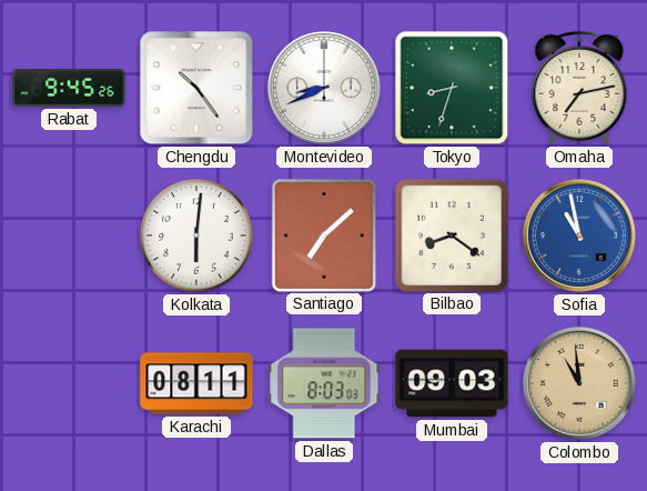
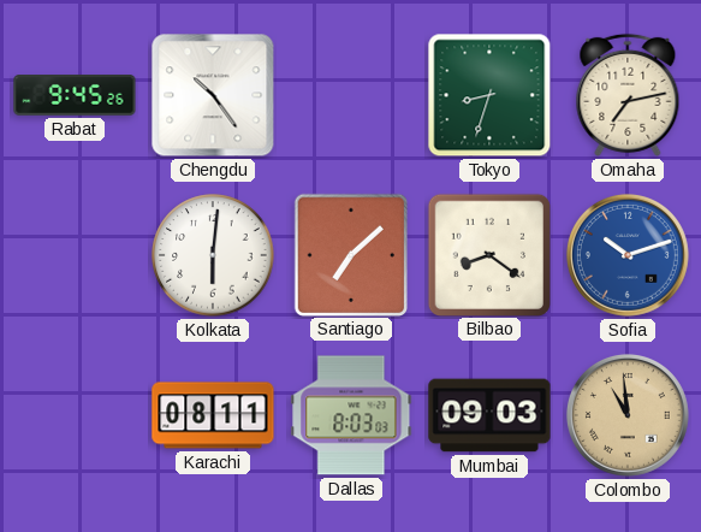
Montevideo: 8:41 -> none
Sofia: 10:58 -> 10:12
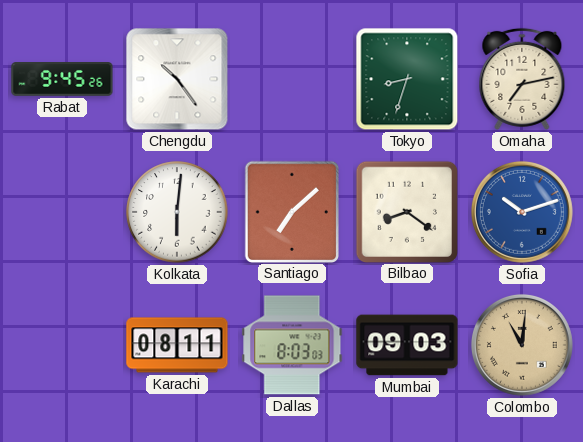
Colombo: 10:59 -> 11:01
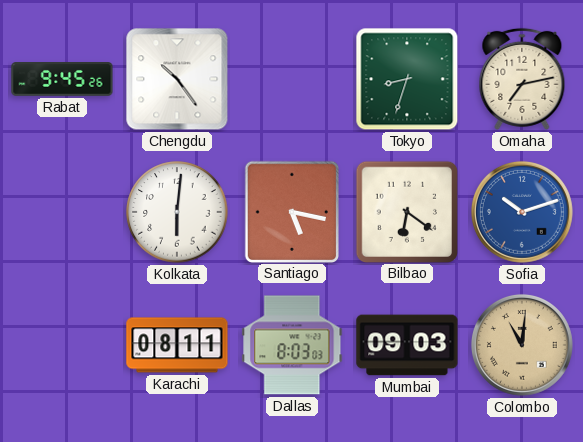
Santiago: 7:08 -> 5:17
Bilbao: 8:21 -> 6:21
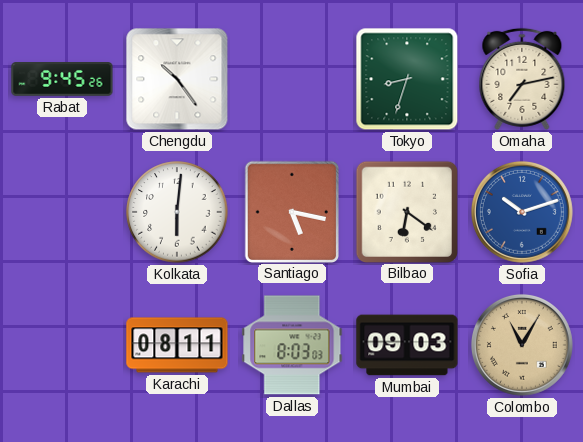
Colombo: 11:01 -> 11:05
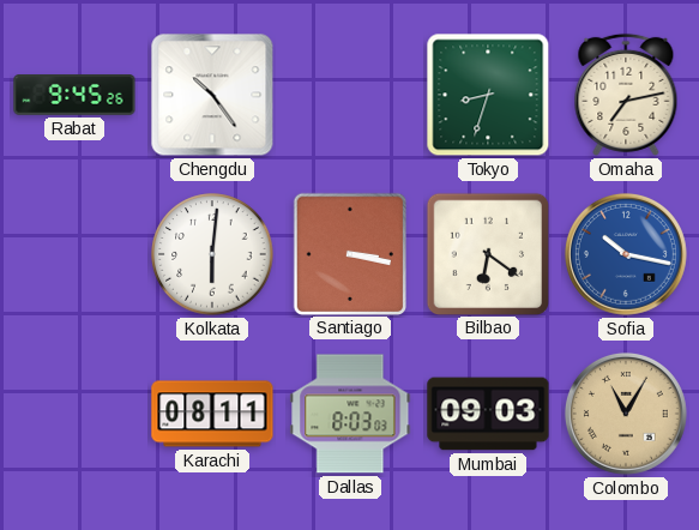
Santiago: 5:17 -> 3:17
Sofia: 10:12 -> 10:17
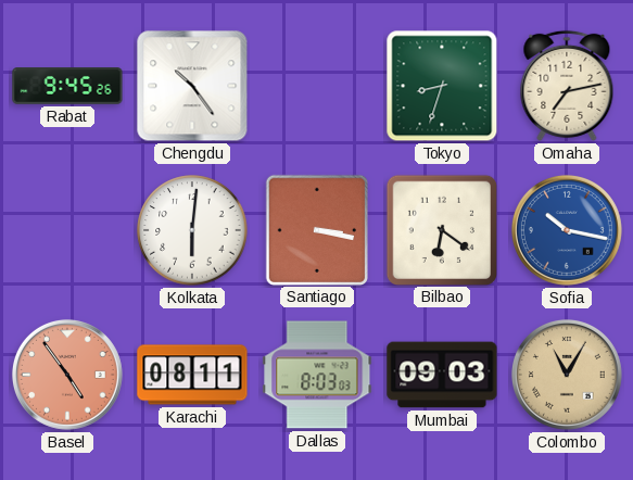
Basel: none -> 4:54
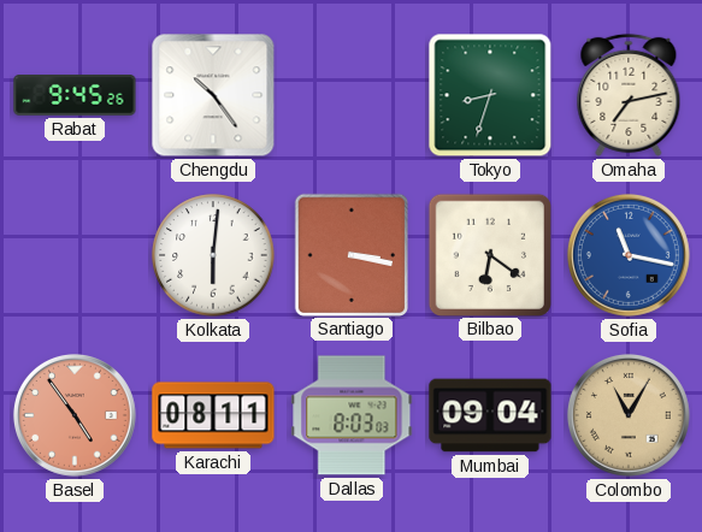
Sofia: 10:17 -> 11:17
Mumbai: 09:03 -> 09:04
